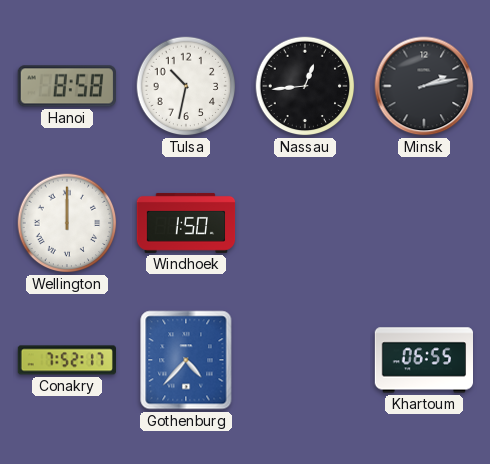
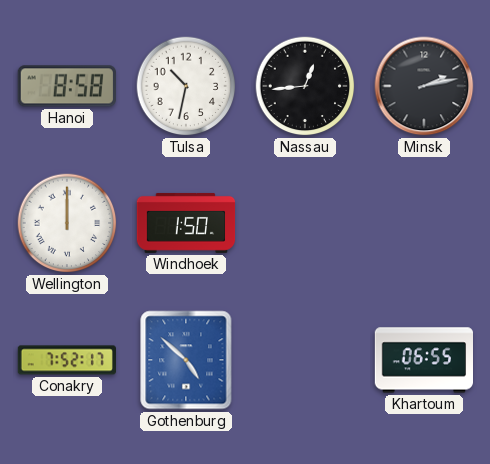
Gothenburg: 4:37 -> 4:52
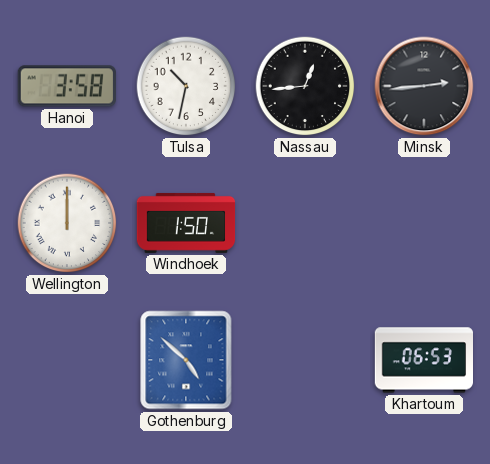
Hanoi: 8:58 -> 3:58
Minsk: 2:13 -> 2:44
Conakry: 7:52 -> none
Khartoum: 06:55 -> 06:53
